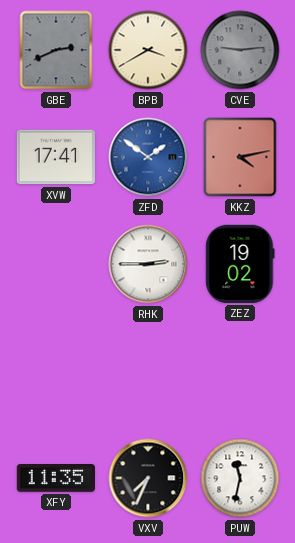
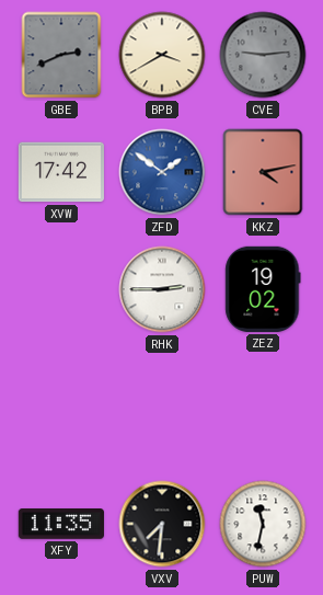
XVW: 17:41 -> 17:42
VXV: 7:34 -> 7:31
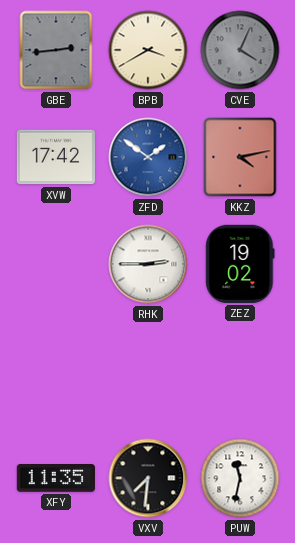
GBE: 2:41 -> 2:44
CVE: 9:14 -> 4:04
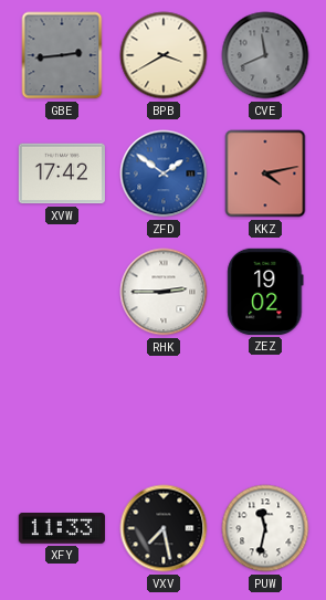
CVE: 4:04 -> 11:41
XFY: 11:35 -> 11:33
VXV: 7:31 -> 7:28
